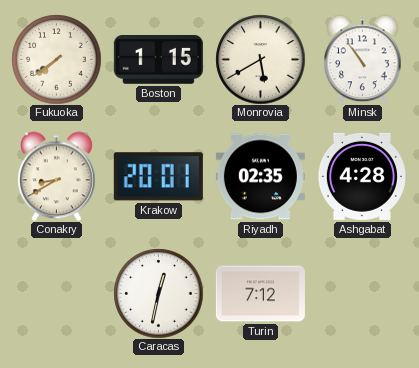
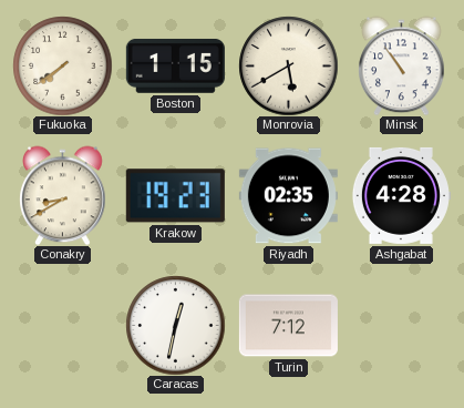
Krakow: 20:01 -> 19:23
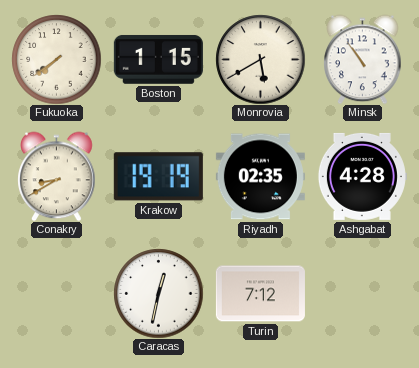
Krakow: 19:23 -> 19:19
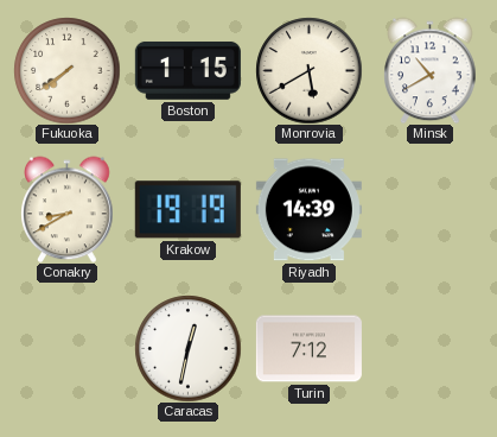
Minsk: 10:54 -> 10:40
Riyadh: 02:35 -> 14:39
Ashgabat: 4:28 -> none
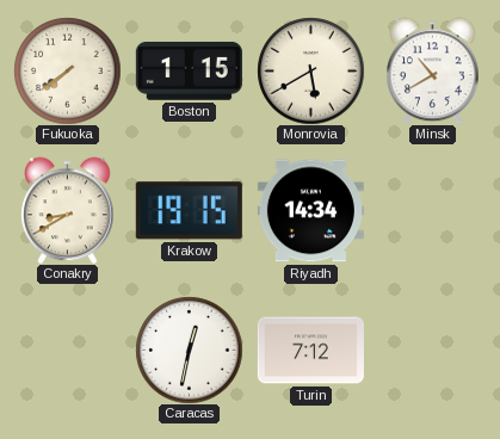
Krakow: 19:19 -> 19:15
Riyadh: 14:39 -> 14:34
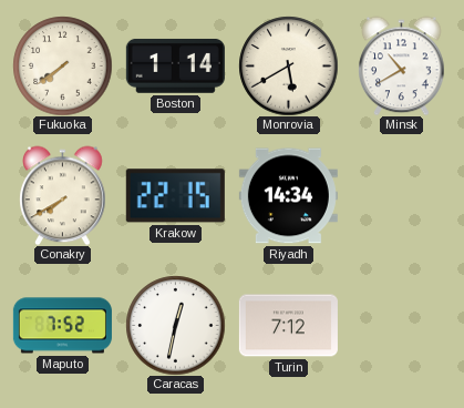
Boston: 1:15 -> 1:14
Conakry: 8:40 -> 7:40
Krakow: 19:15 -> 22:15
Maputo: none -> 7:52
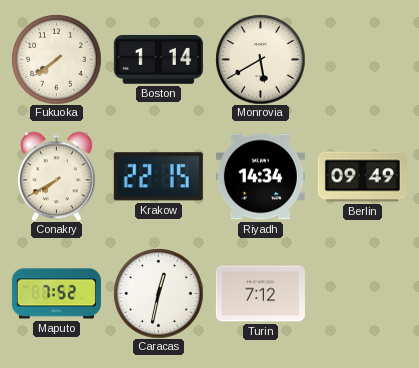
Minsk: 10:40 -> none
Berlin: none -> 09:49
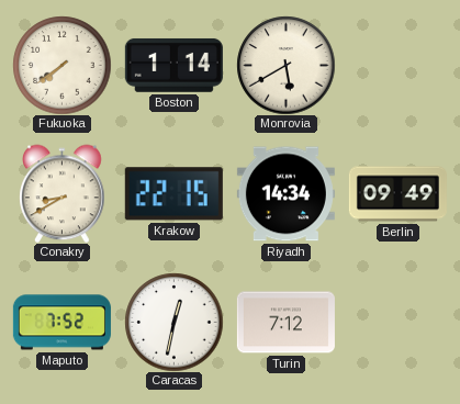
Conakry: 7:40 -> 8:40
